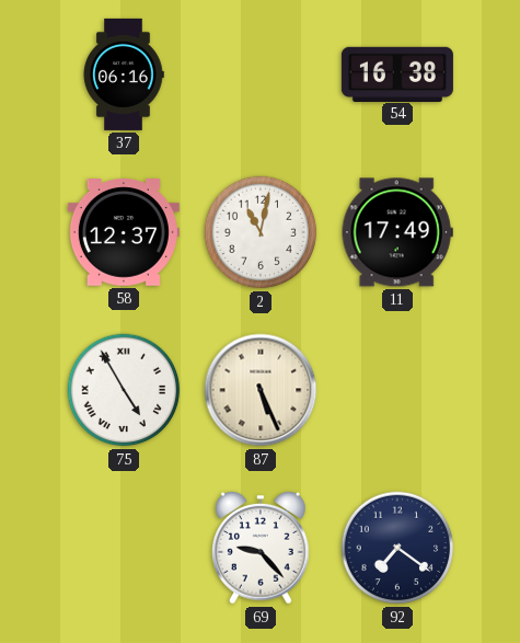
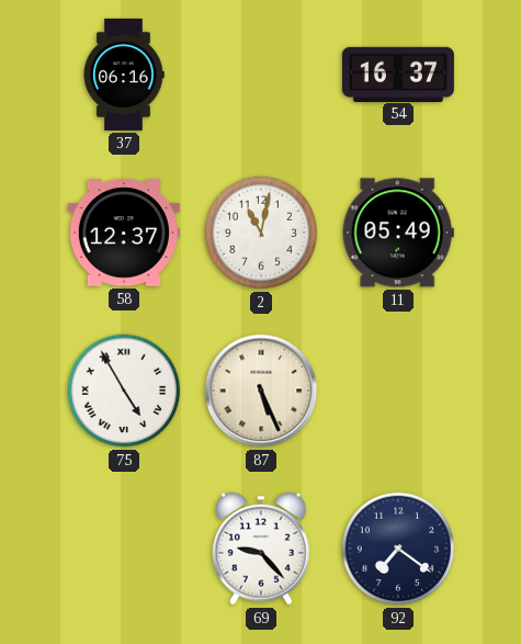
54: 16:38 -> 16:37
11: 17:49 -> 05:49
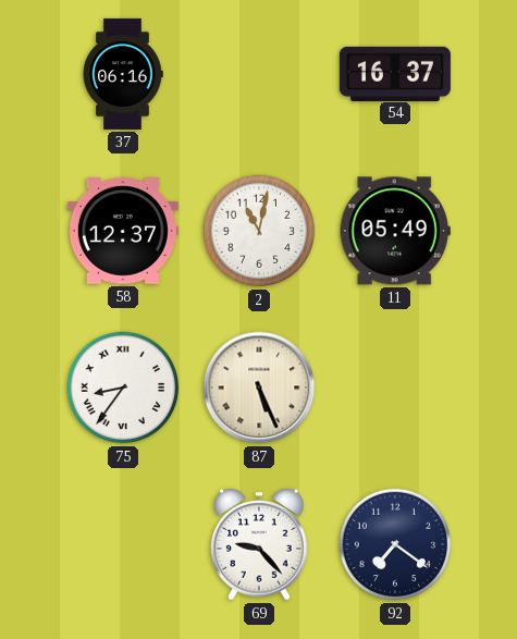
75: 4:55 -> 8:36
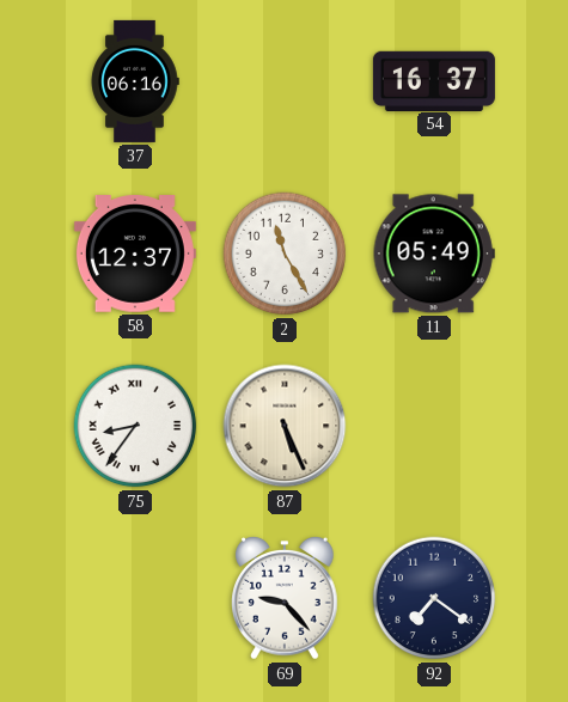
2: 11:02 -> 11:25
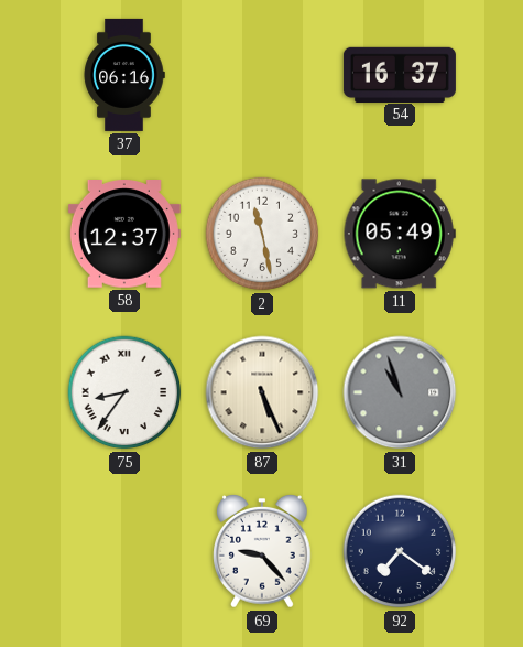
2: 11:25 -> 11:28
31: none -> 10:57
